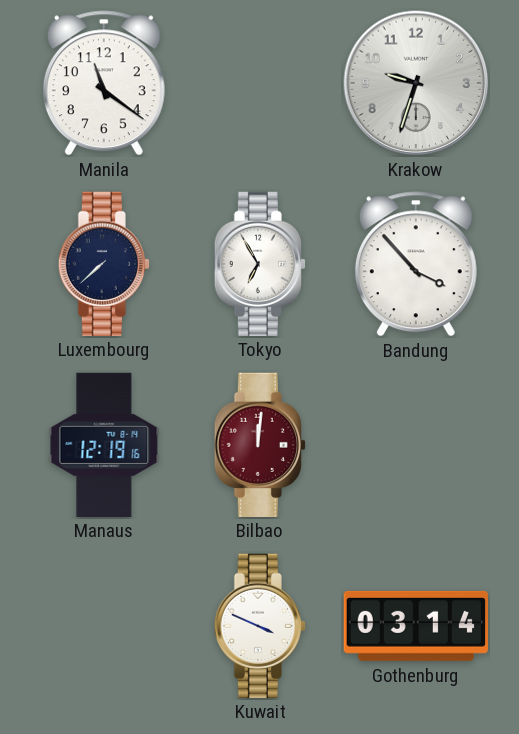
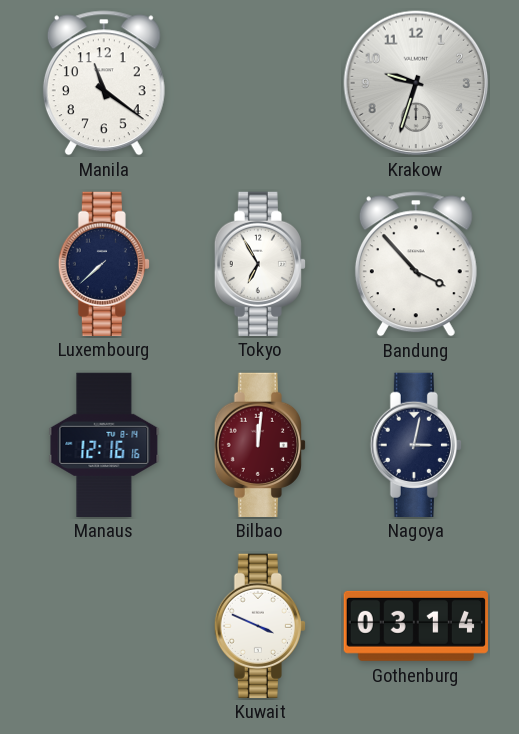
Manaus: 12:19 -> 12:16
Nagoya: none -> 3:02
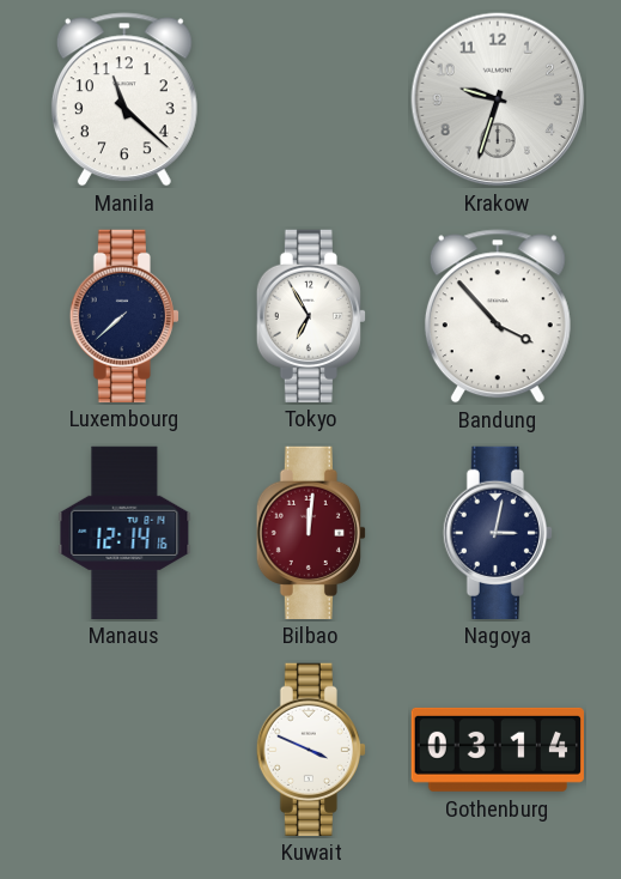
Manila: 11:21 -> 11:22
Manaus: 12:16 -> 12:14
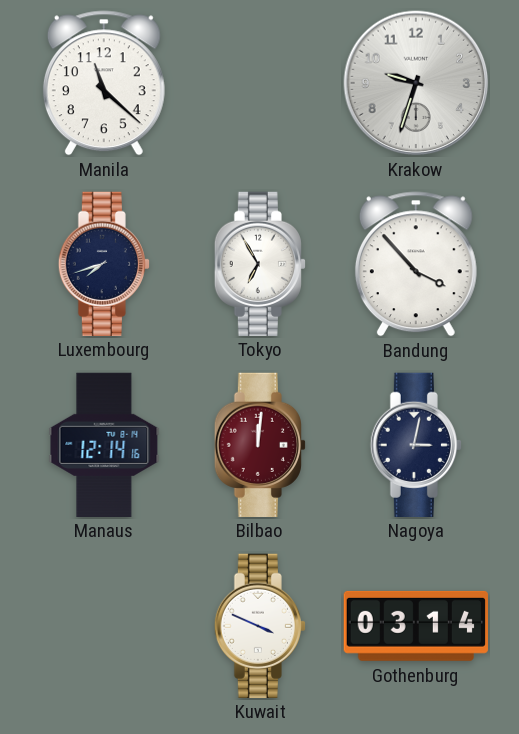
Luxembourg: 7:38 -> 7:42
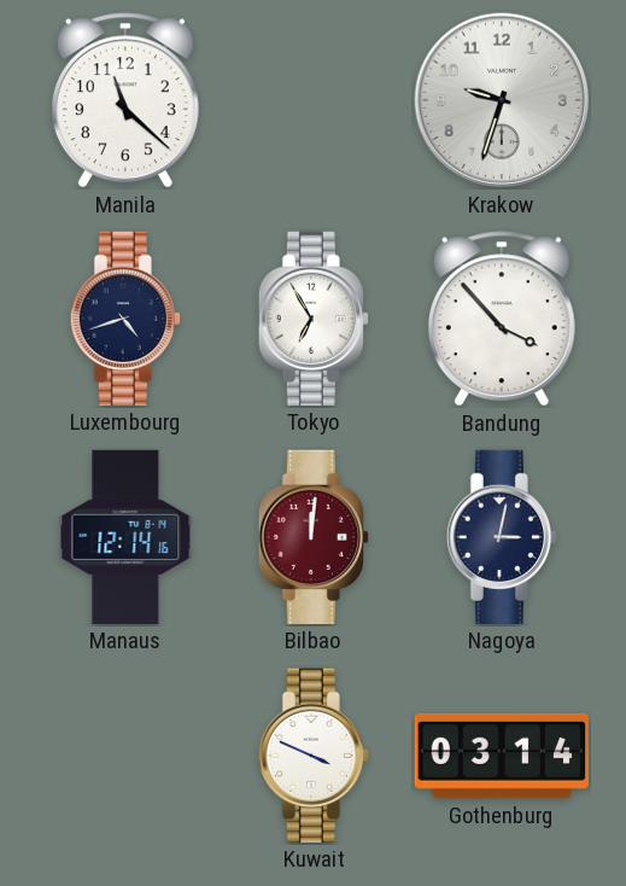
Luxembourg: 7:42 -> 4:42
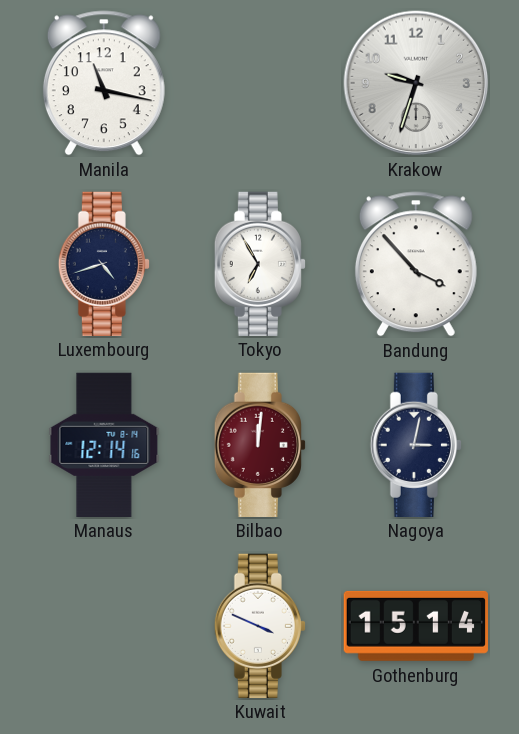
Manila: 11:22 -> 11:17
Gothenburg: 03:14 -> 15:14
